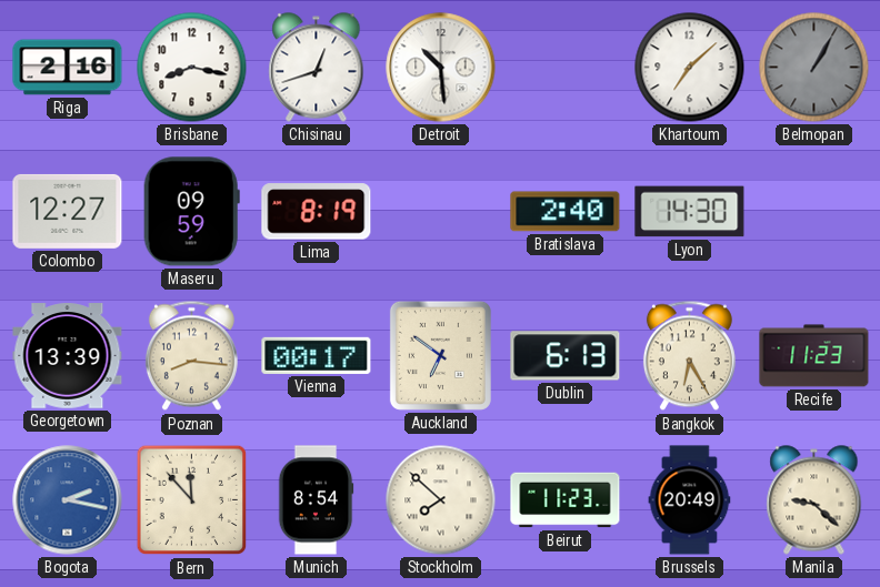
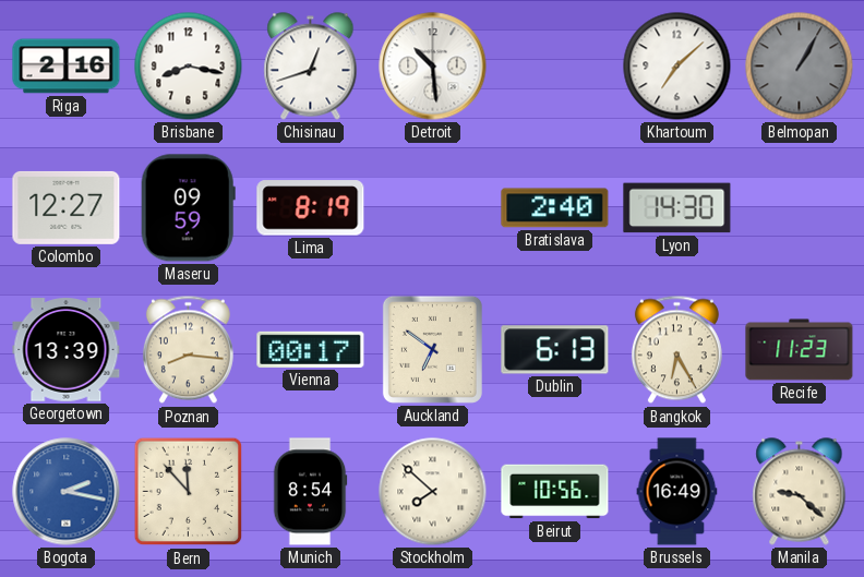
Beirut: 11:23 -> 10:56
Brussels: 20:49 -> 16:49
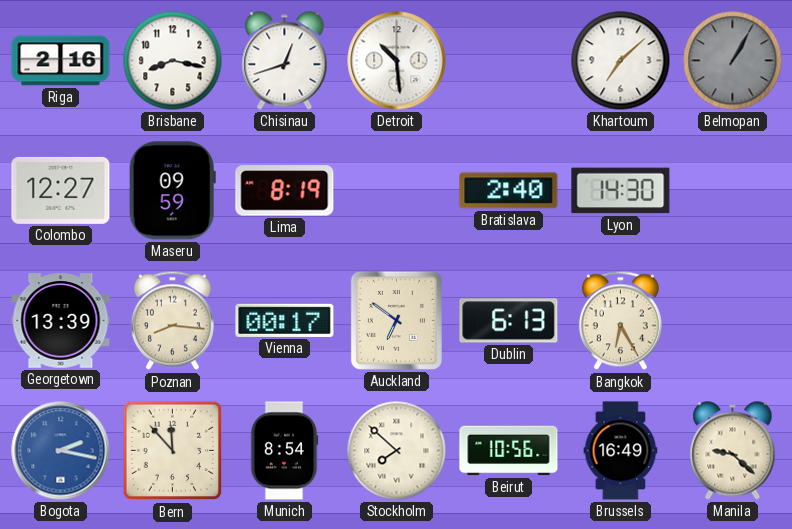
Recife: 11:23 -> none
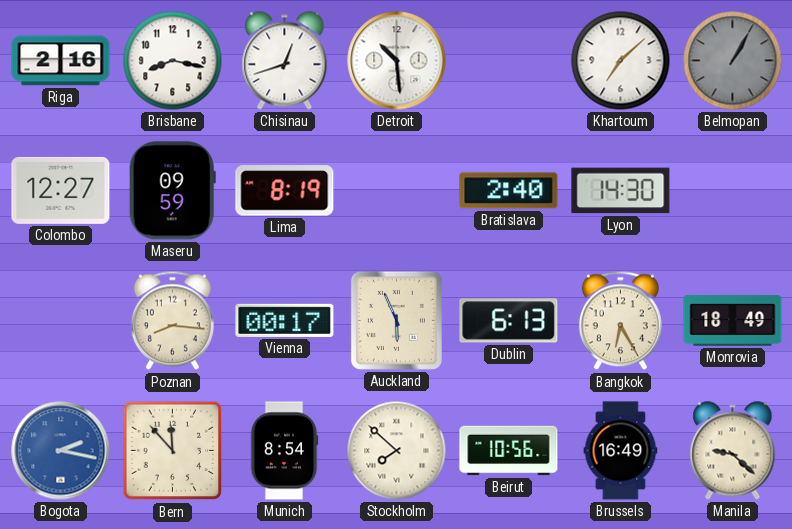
Georgetown: 13:39 -> none
Auckland: 6:51 -> 5:56
Monrovia: none -> 18:49
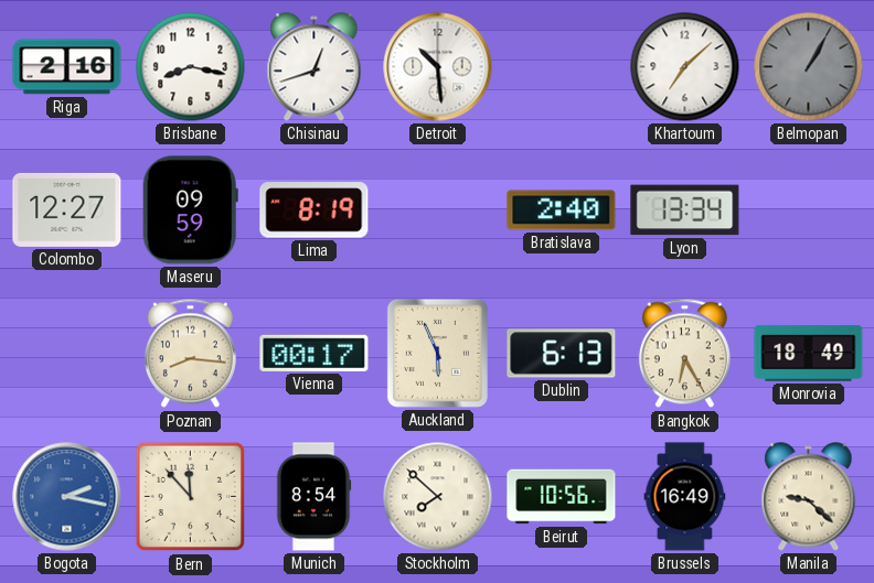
Lyon: 14:30 -> 13:34
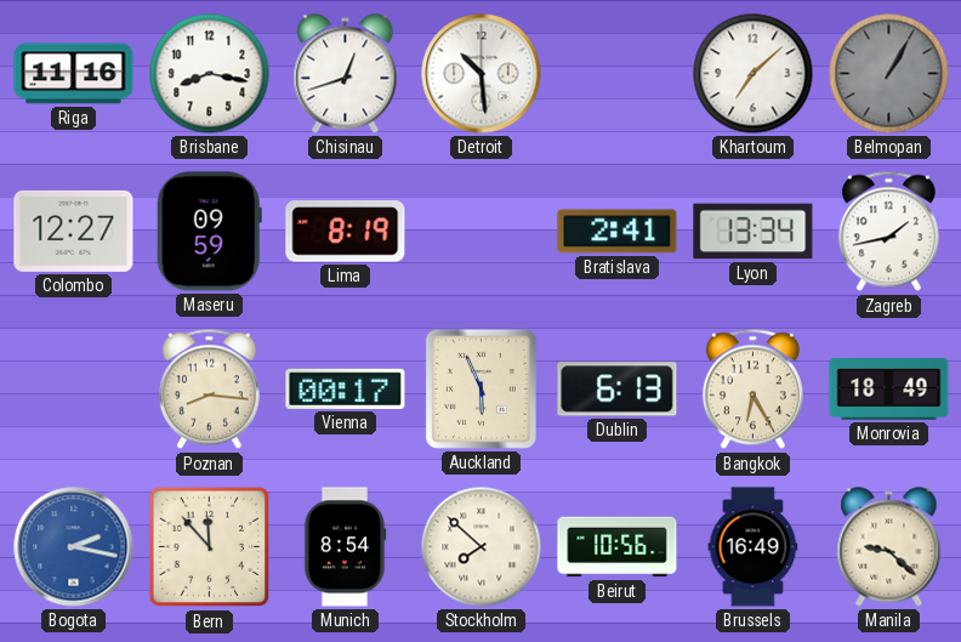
Riga: 2:16 -> 11:16
Bratislava: 2:40 -> 2:41
Zagreb: none -> 1:43
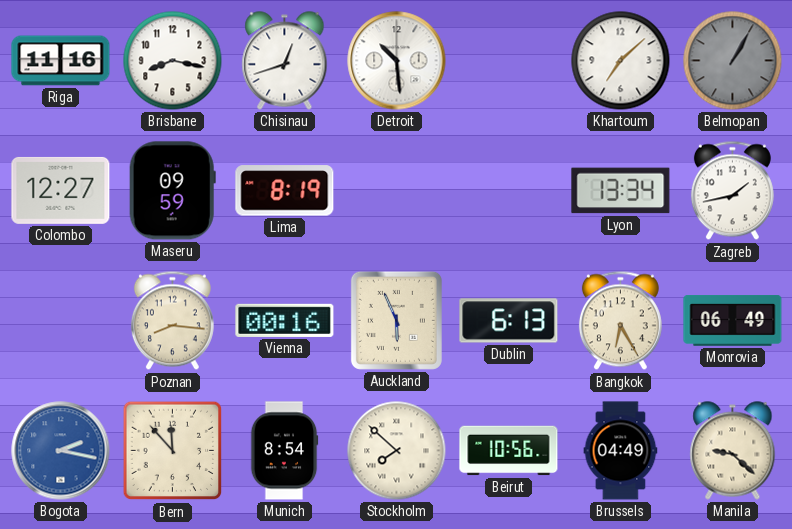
Bratislava: 2:41 -> none
Vienna: 00:17 -> 00:16
Monrovia: 18:49 -> 06:49
Brussels: 16:49 -> 04:49
